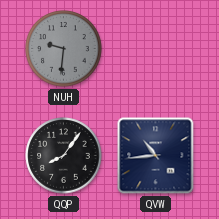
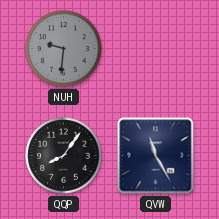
QVW: 10:44 -> 11:25
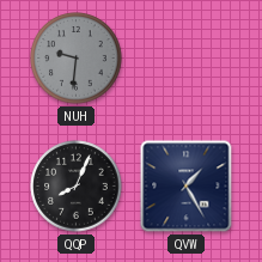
QQP: 8:06 -> 8:04
QVW: 11:25 -> 1:25
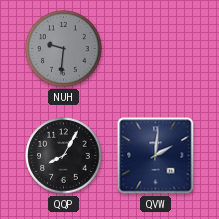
QQP: 8:04 -> 8:05
QVW: 1:25 -> 2:01
